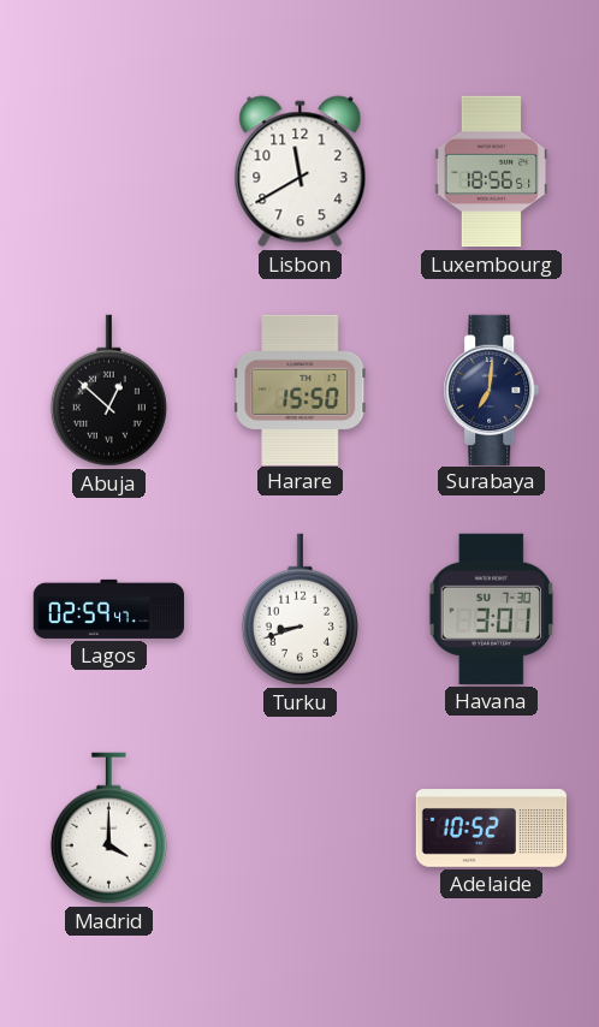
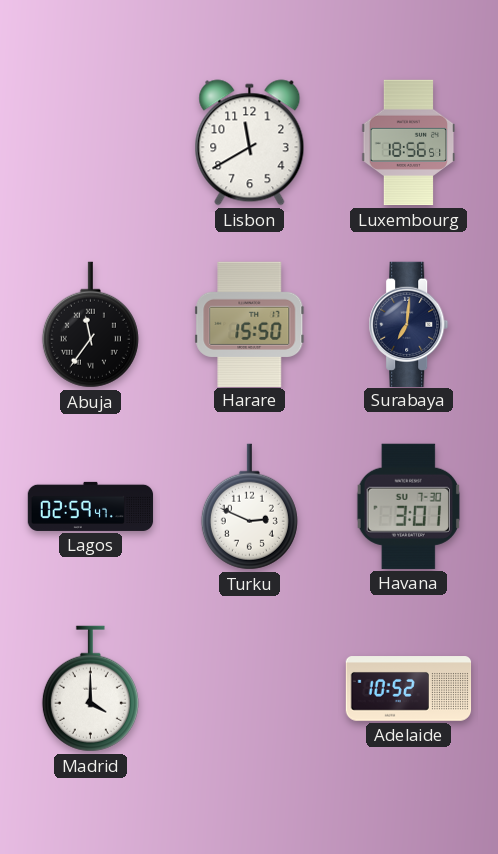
Abuja: 12:52 -> 11:36
Turku: 8:42 -> 2:49
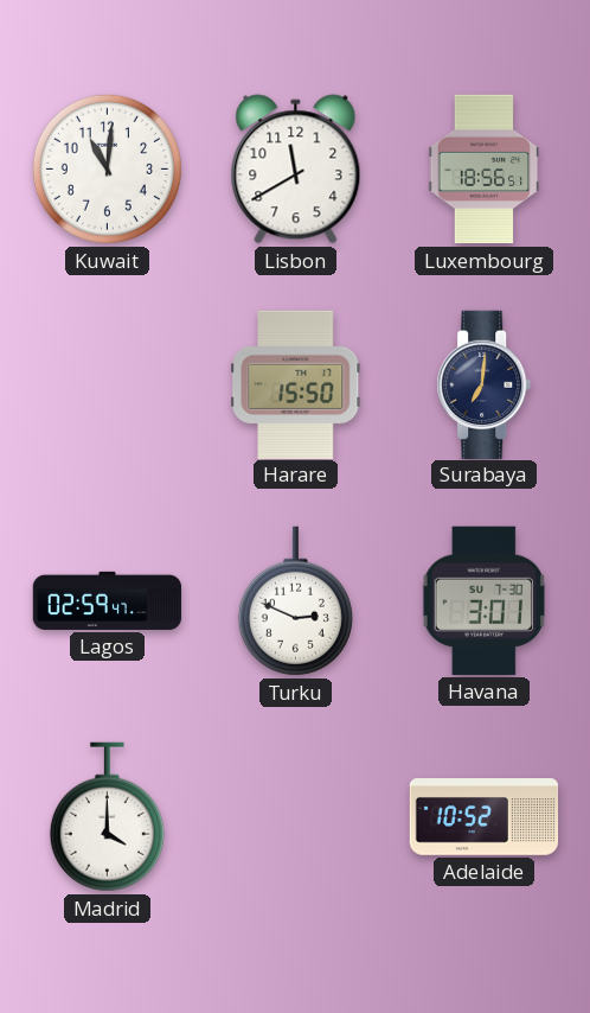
Kuwait: none -> 11:01
Abuja: 11:36 -> none
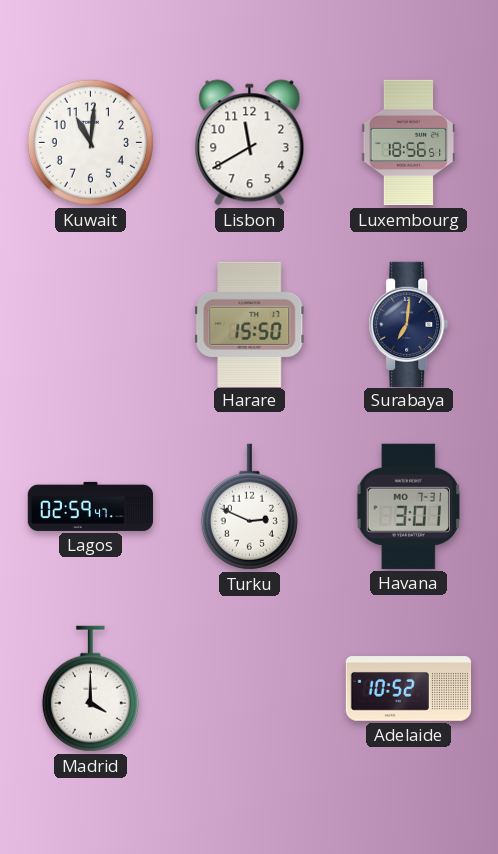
Havana date: SU 7-30 -> MO 7-31
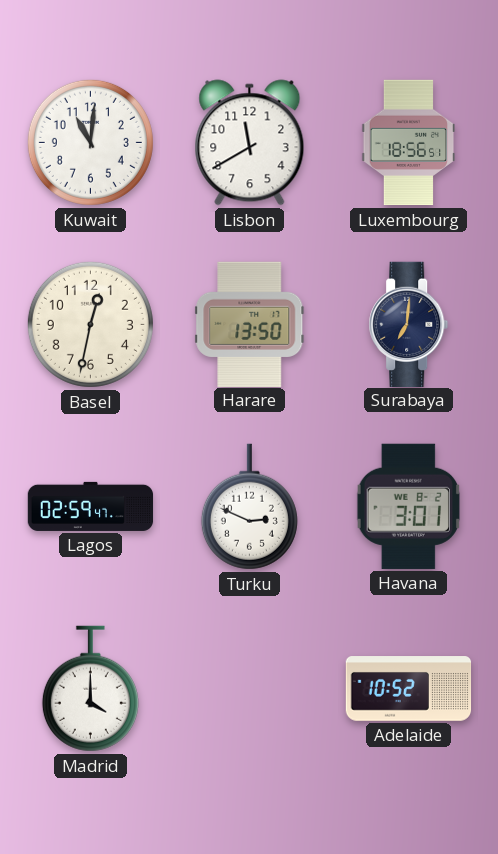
Basel: none -> 12:32
Harare: 15:50 -> 13:50
Havana date: MO 7-31 -> WE 8-2
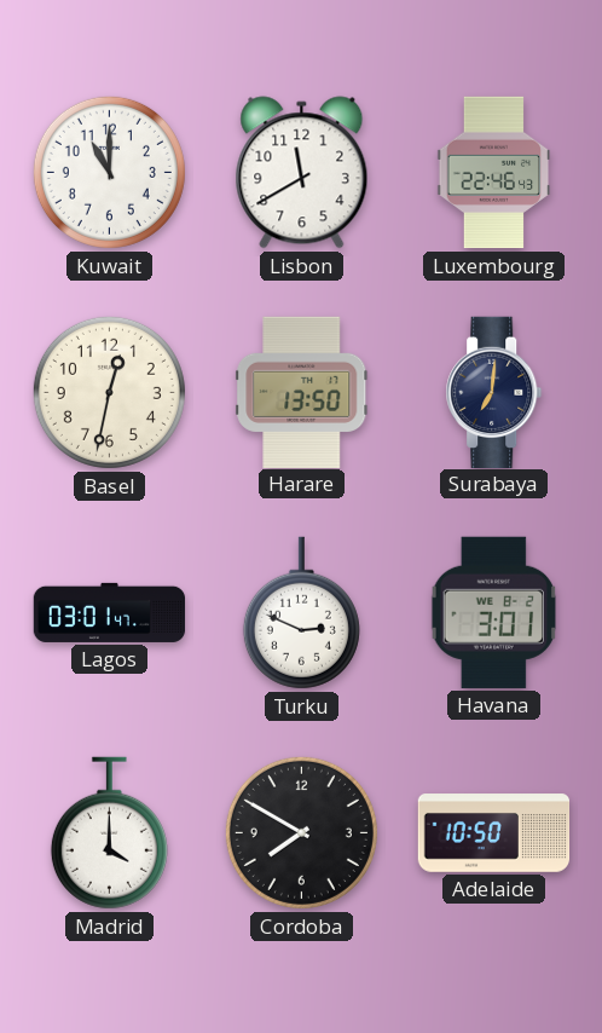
Kuwait: 11:01 -> 11:00
Luxembourg: 18:56 -> 22:46
Lagos: 02:59 -> 03:01
Cordoba: none -> 7:50
Adelaide: 10:52 -> 10:50
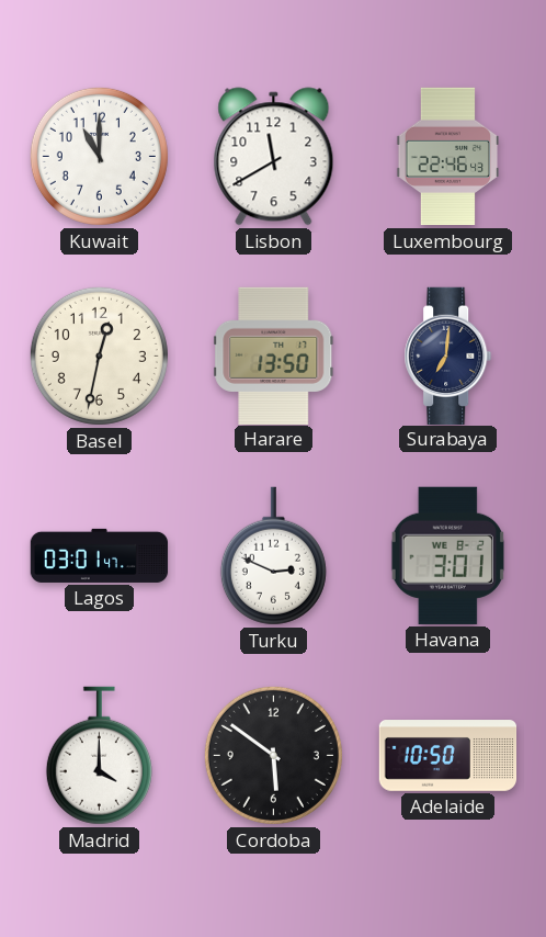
Cordoba: 7:50 -> 5:51
